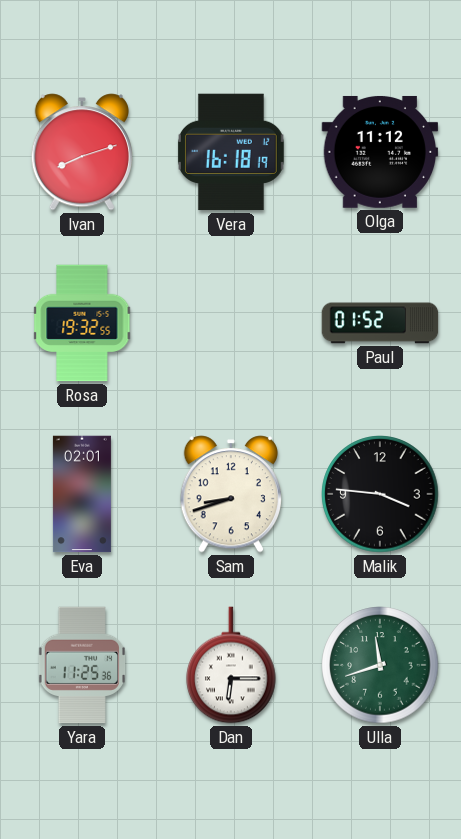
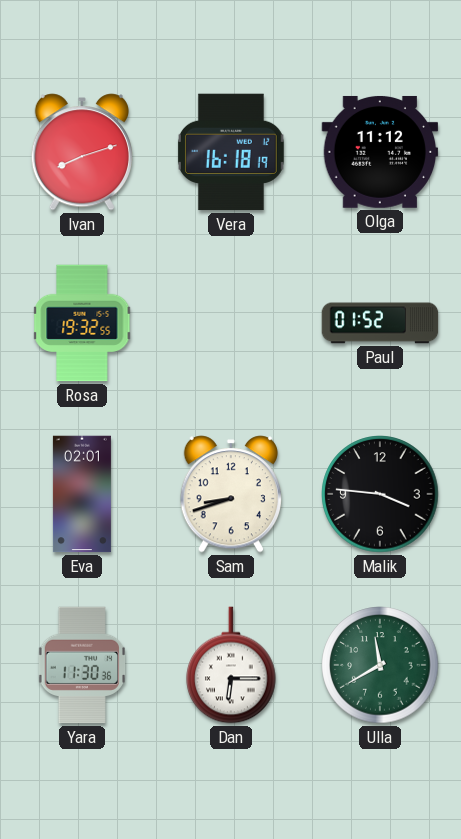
Yara: 11:25 -> 11:30
Ulla: 11:42 -> 11:40
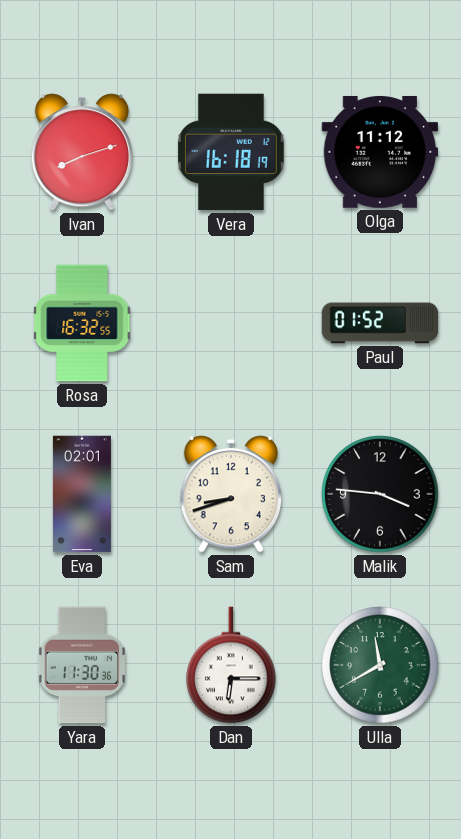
Rosa: 19:32 -> 16:32
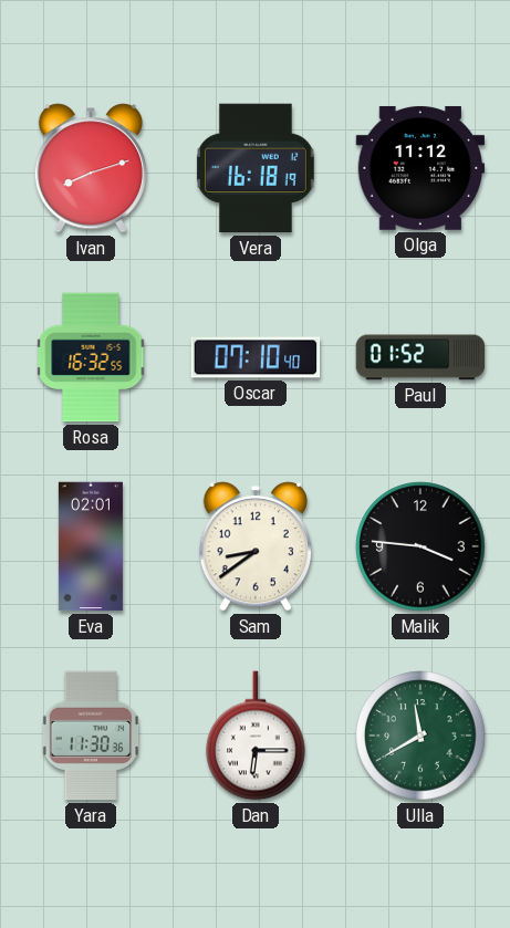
Oscar: none -> 07:10
Sam: 8:42 -> 8:39
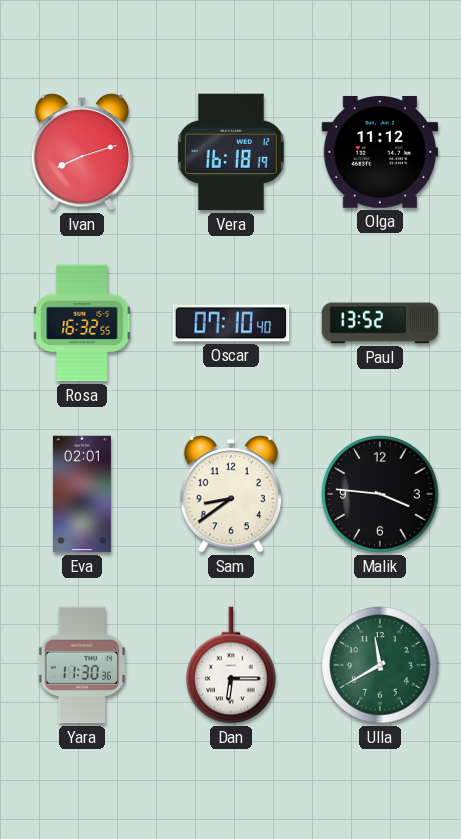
Paul: 01:52 -> 13:52
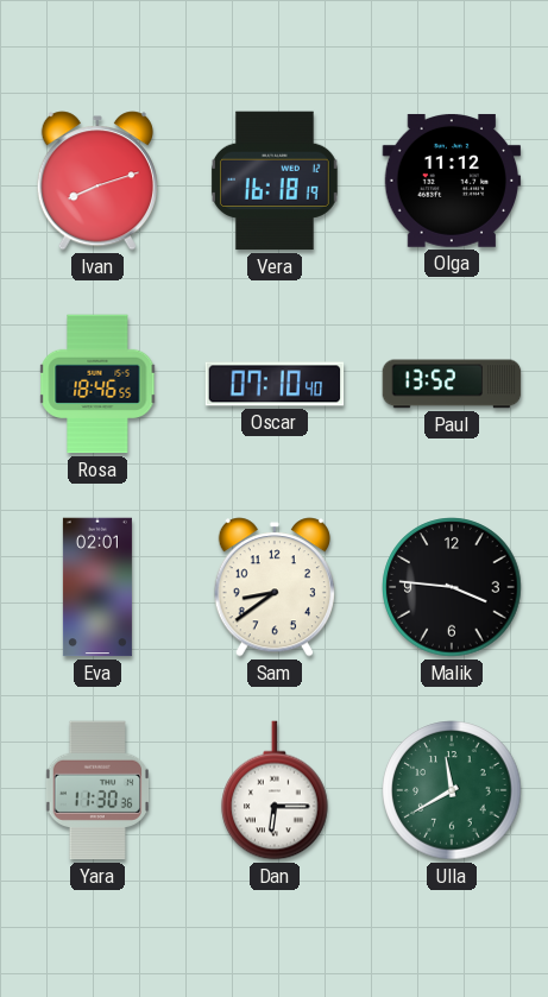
Rosa: 16:32 -> 18:46
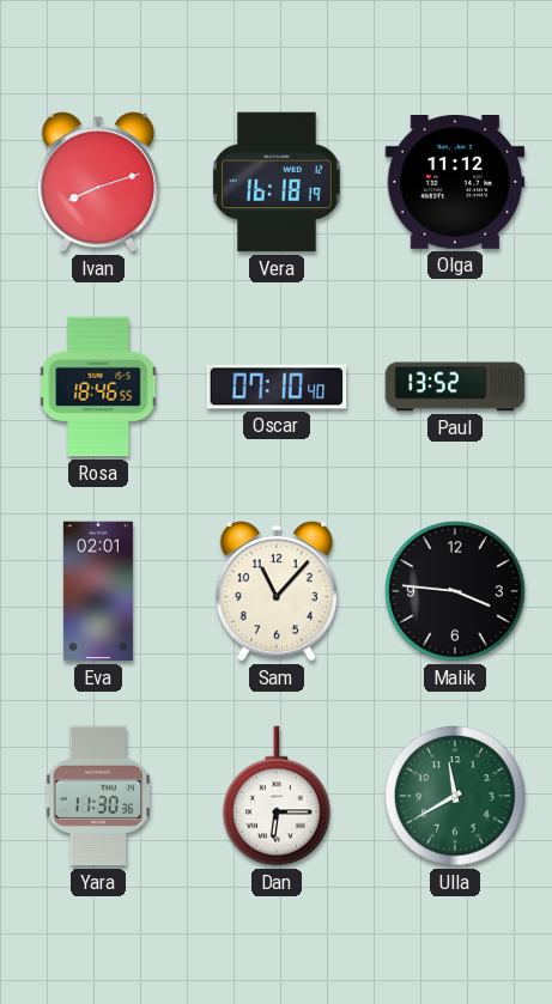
Sam: 8:39 -> 11:07
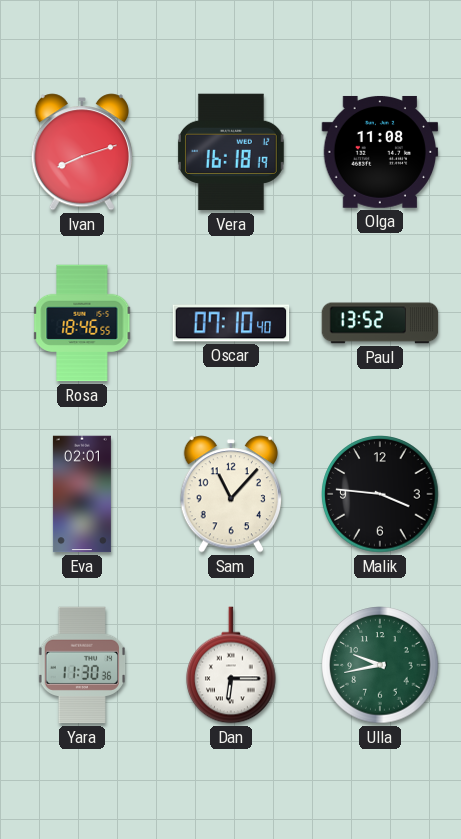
Olga: 11:12 -> 11:08
Ulla: 11:40 -> 9:43
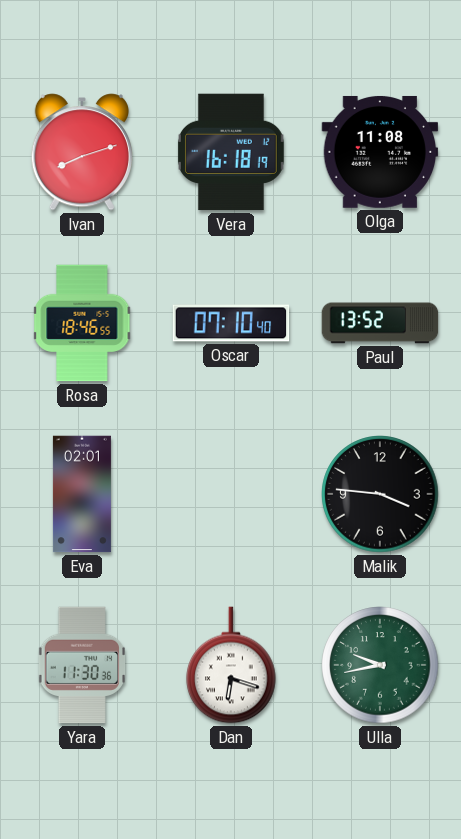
Sam: 11:07 -> none
Dan: 6:15 -> 6:18
